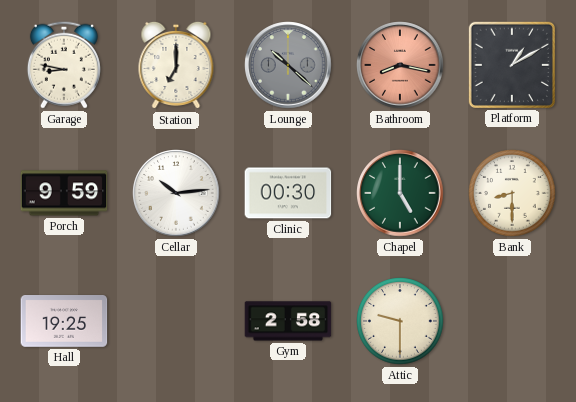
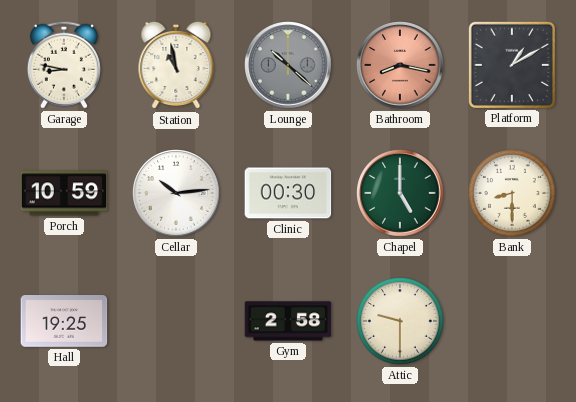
Station: 7:00 -> 10:58
Porch: 9:59 -> 10:59
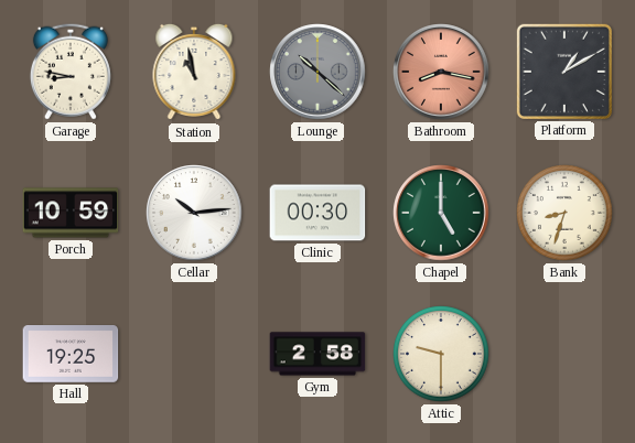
Bank: 8:30 -> 8:33
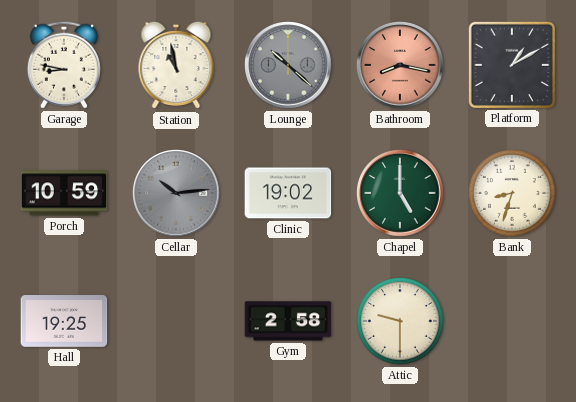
Cellar dial: white -> grey
Clinic: 00:30 -> 19:02
